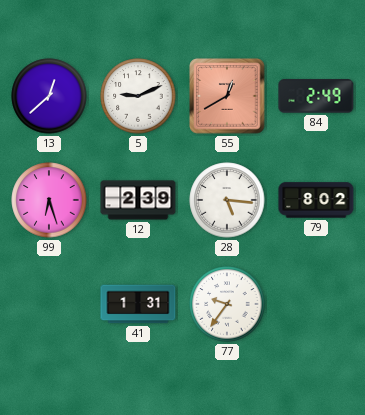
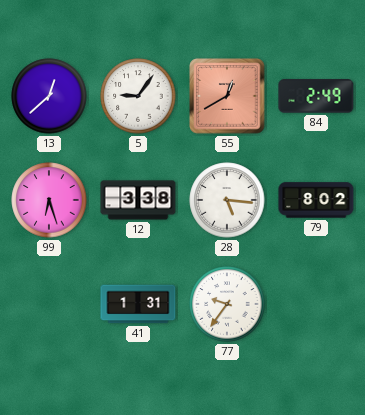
5: 9:11 -> 9:06
12: 2:39 -> 3:38
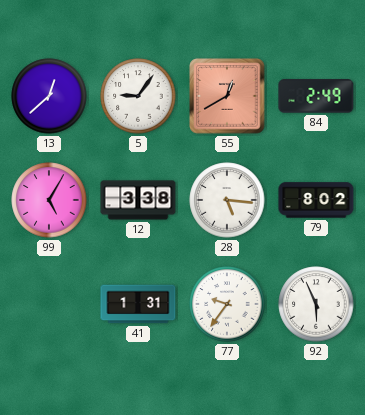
99: 6:27 -> 5:05
92: none -> 5:56
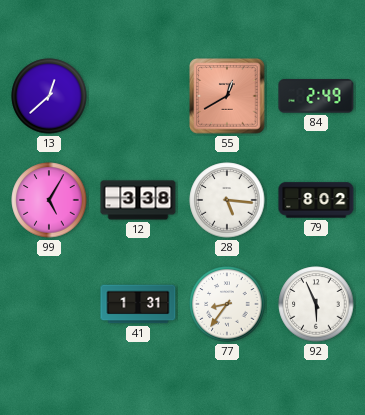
5: 9:06 -> none
77: 9:36 -> 8:36
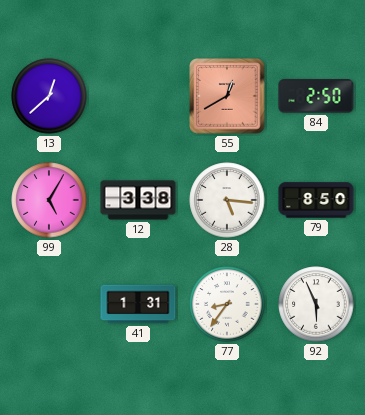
84: 2:49 -> 2:50
79: 8:02 -> 8:50
